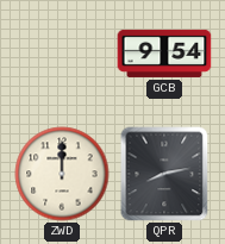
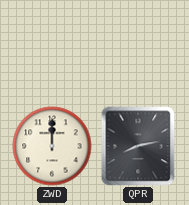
GCB: 9:54 -> none
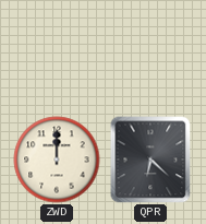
QPR: 8:13 -> 6:22
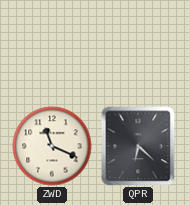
ZWD: 12:00 -> 11:19
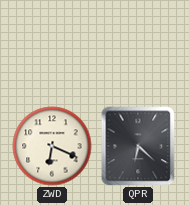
ZWD: 11:19 -> 6:19
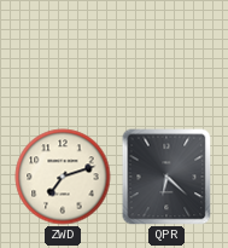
ZWD: 6:19 -> 7:12
